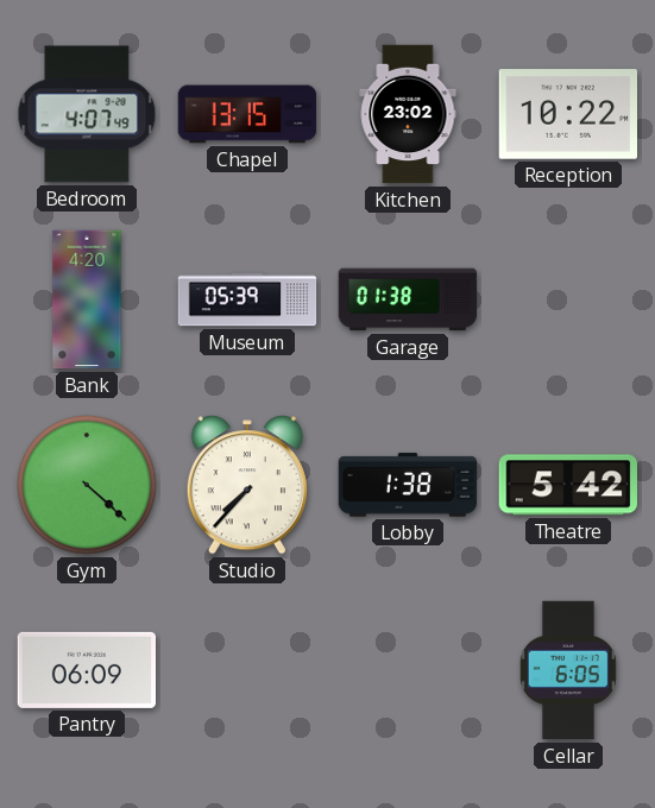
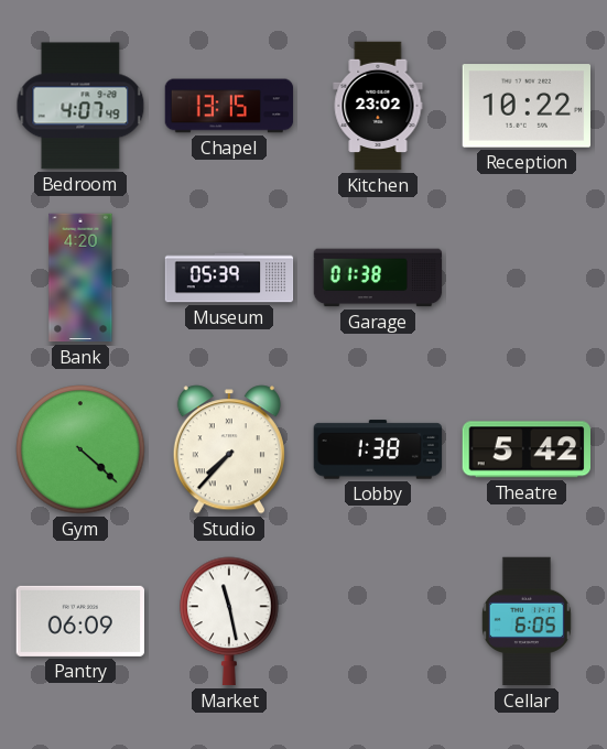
Market: none -> 11:28
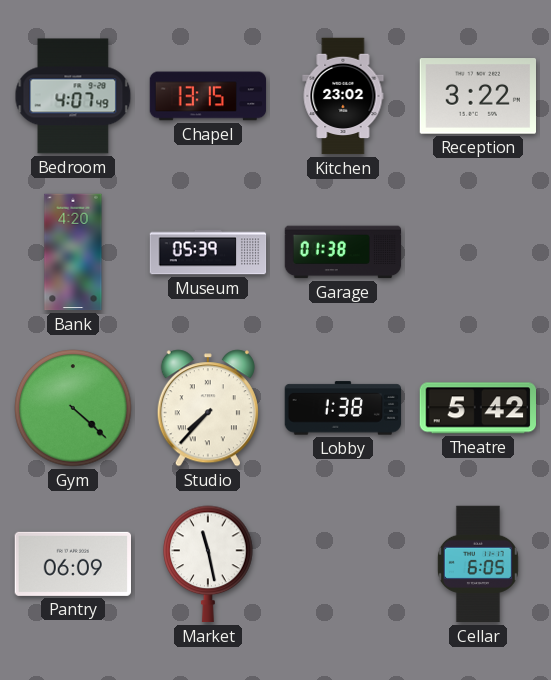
Reception: 10:22 -> 3:22
